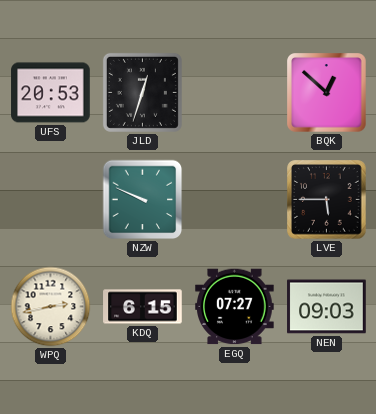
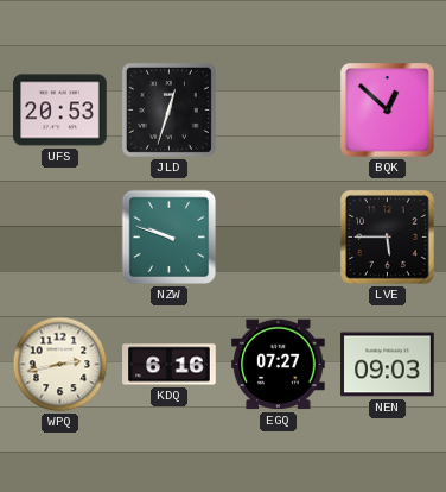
NZW: 9:49 -> 9:48
KDQ: 6:15 -> 6:16
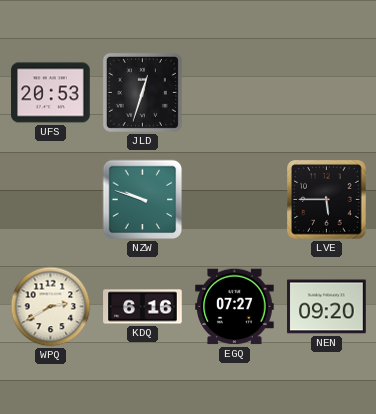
BQK: 12:52 -> none
WPQ: 2:43 -> 2:40
NEN: 09:03 -> 09:20
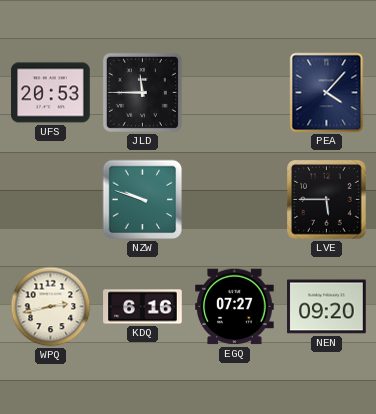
JLD: 12:33 -> 11:45
PEA: none -> 4:07
WPQ: 2:40 -> 2:43
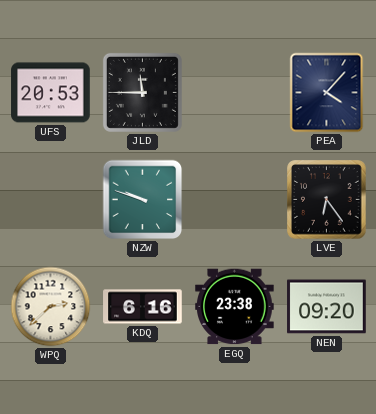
LVE: 5:45 -> 6:24
WPQ: 2:43 -> 2:38
EGQ: 07:27 -> 23:38
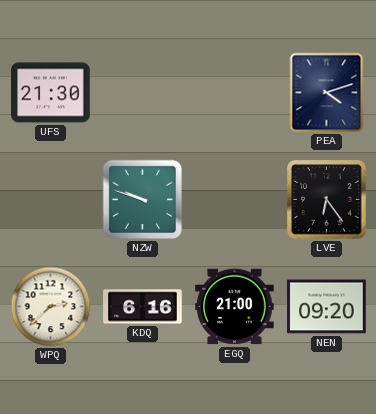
UFS: 20:53 -> 21:30
JLD: 11:45 -> none
PEA: 4:07 -> 4:12
EGQ: 23:38 -> 21:00
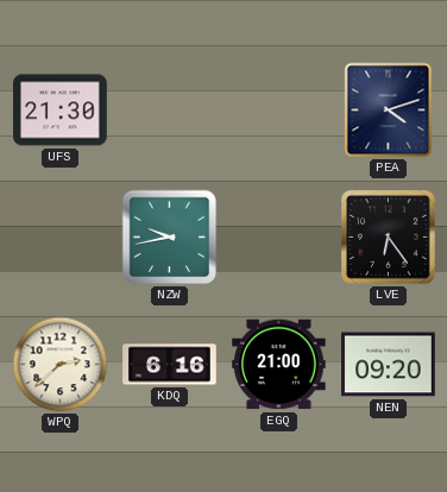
NZW: 9:48 -> 9:43
